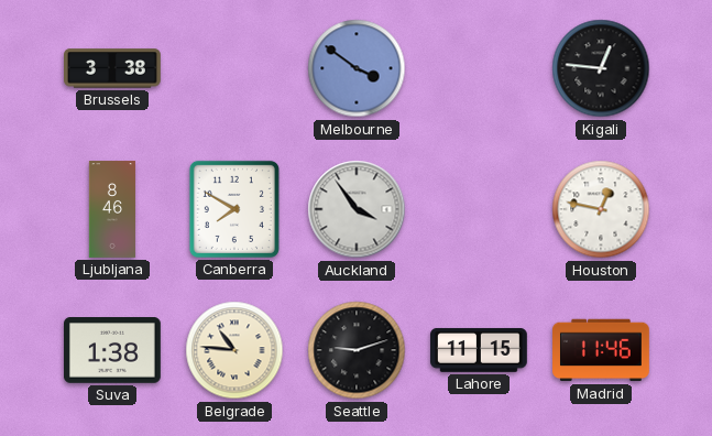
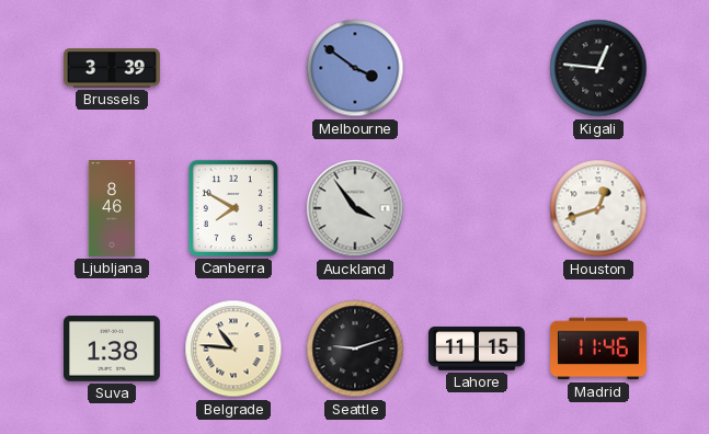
Brussels: 3:38 -> 3:39
Houston: 12:47 -> 12:42
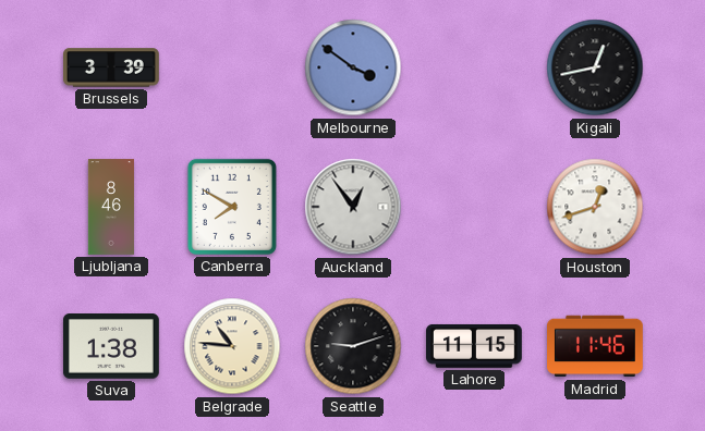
Kigali: 12:46 -> 12:43
Auckland: 3:54 -> 12:54
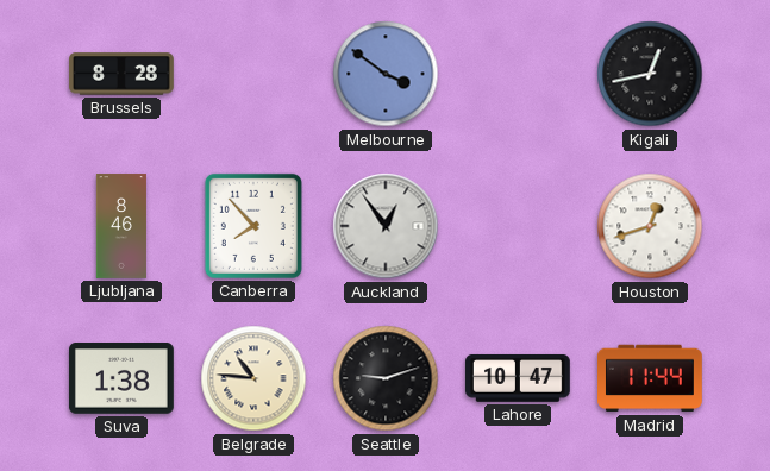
Brussels: 3:39 -> 8:28
Canberra: 7:50 -> 7:53
Lahore: 11:15 -> 10:47
Madrid: 11:46 -> 11:44
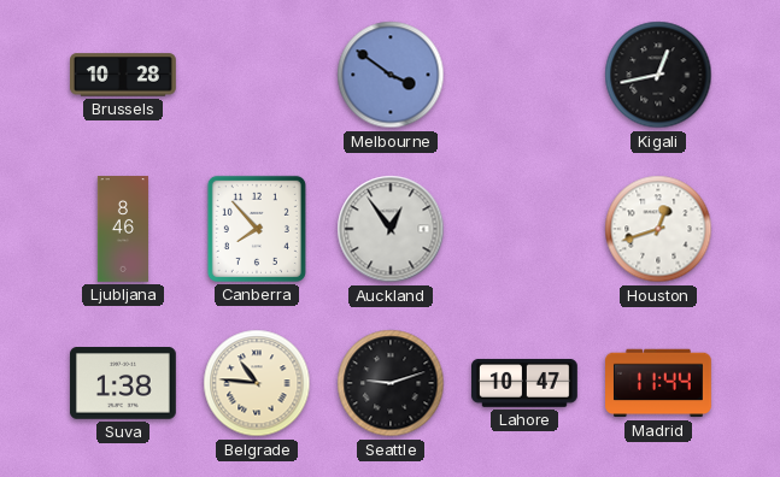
Brussels: 8:28 -> 10:28
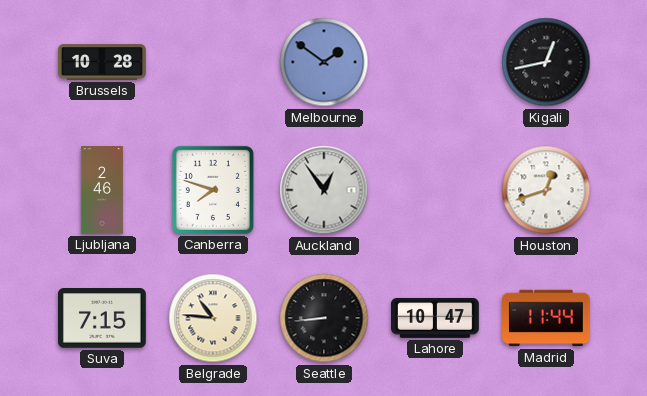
Melbourne: 3:51 -> 1:51
Ljubljana: 8:46 -> 2:46
Canberra: 7:53 -> 7:48
Suva: 1:38 -> 7:15
Seattle: 9:12 -> 8:44
